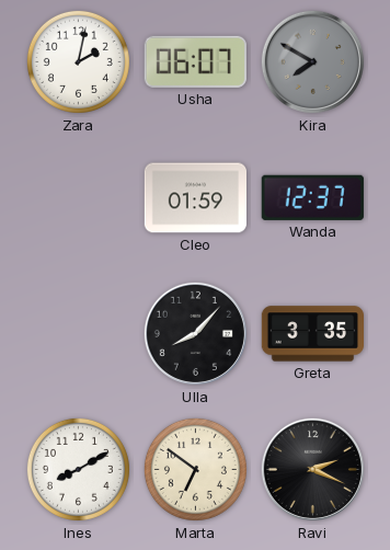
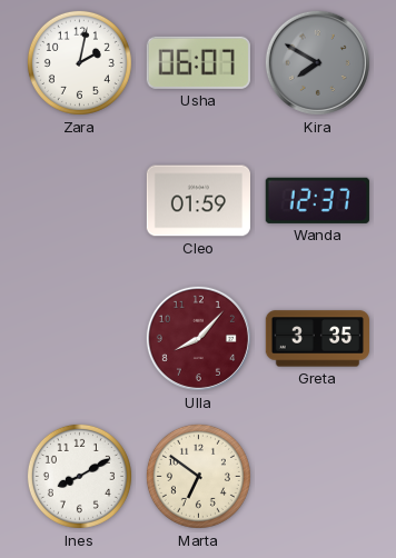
Ulla dial: black -> burgundy
Ravi: 2:19 -> none
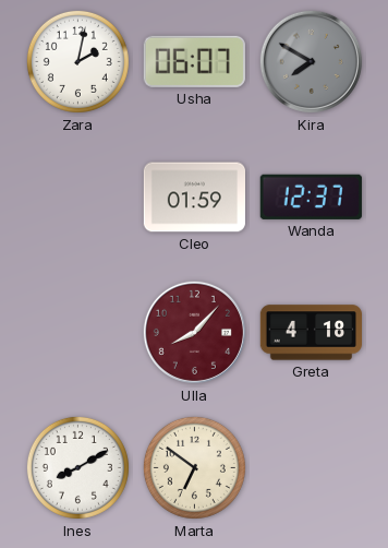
Greta: 3:35 -> 4:18
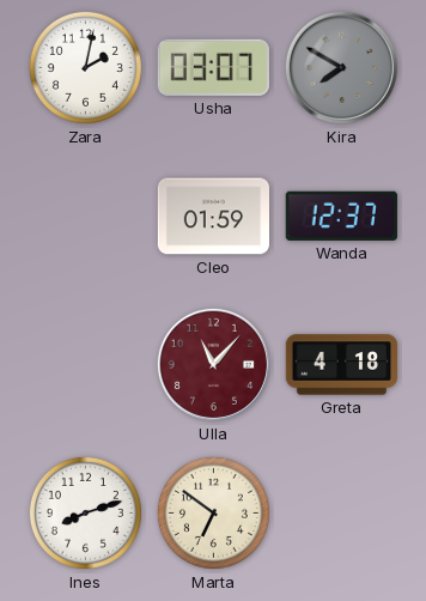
Usha: 06:07 -> 03:07
Ulla: 8:07 -> 11:07
Ines: 8:10 -> 8:12
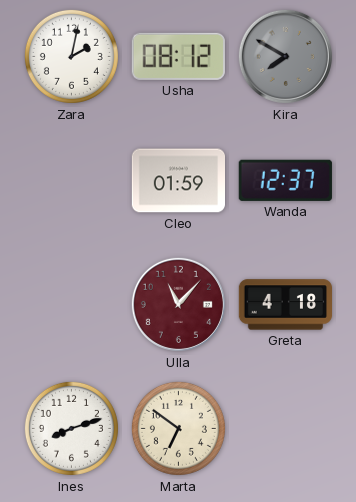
Usha: 03:07 -> 08:12
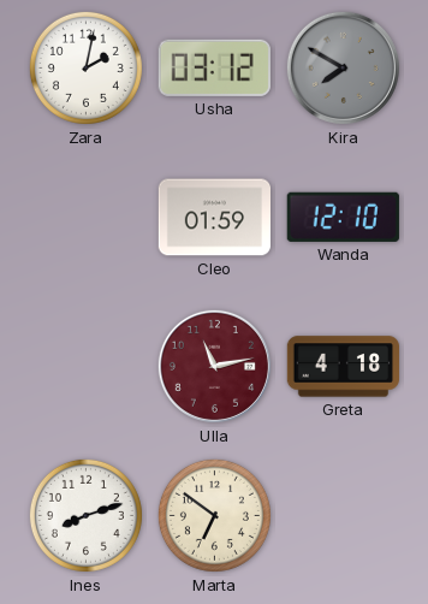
Usha: 08:12 -> 03:12
Wanda: 12:37 -> 12:10
Ulla: 11:07 -> 11:13
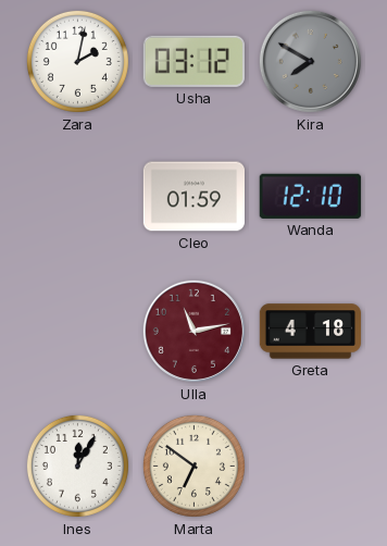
Ines: 8:12 -> 12:05
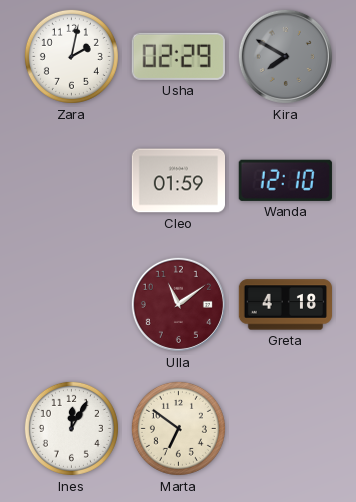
Usha: 03:12 -> 02:29
Ulla: 11:13 -> 11:09
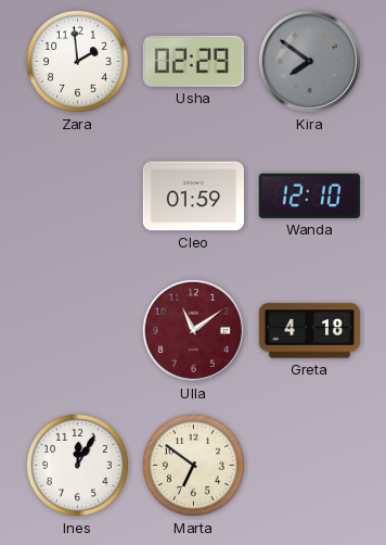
Zara: 2:02 -> 1:59
Kira: 7:50 -> 7:51
